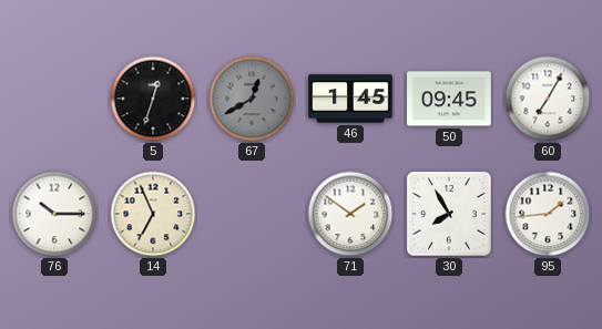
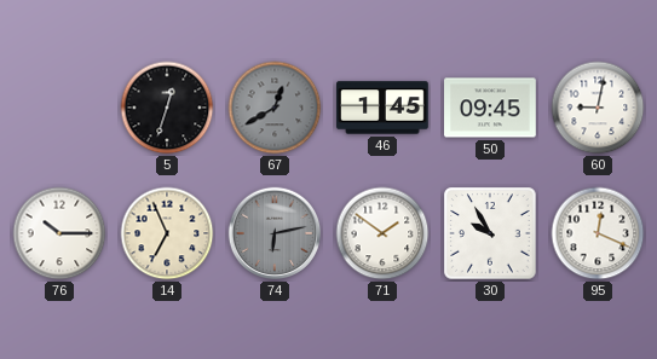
60: 7:05 -> 9:02
74: none -> 6:13
30: 7:55 -> 9:55
95: 1:44 -> 12:19
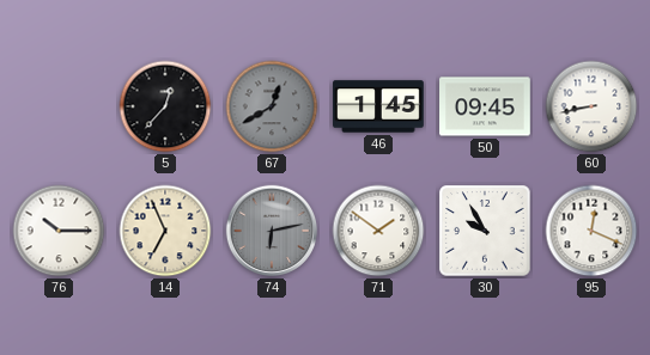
5: 12:33 -> 12:37
60: 9:02 -> 8:43
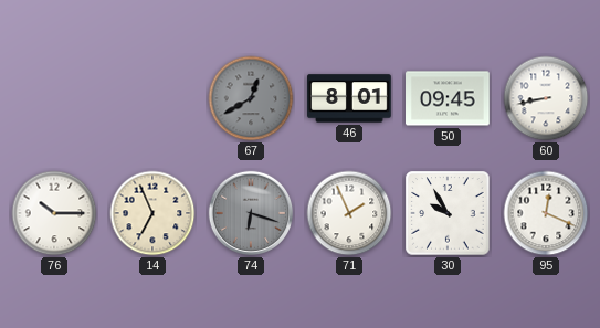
5: 12:37 -> none
46: 1:45 -> 8:01
74: 6:13 -> 6:18
71: 1:51 -> 1:56
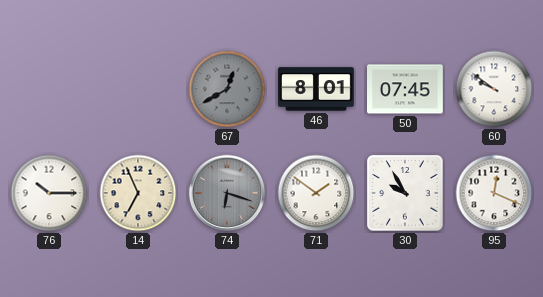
50: 09:45 -> 07:45
60: 8:43 -> 9:51
71: 1:56 -> 1:51
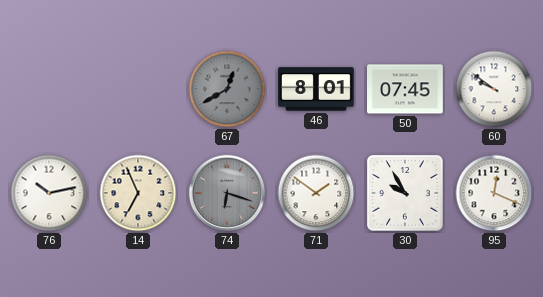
76: 10:15 -> 10:13
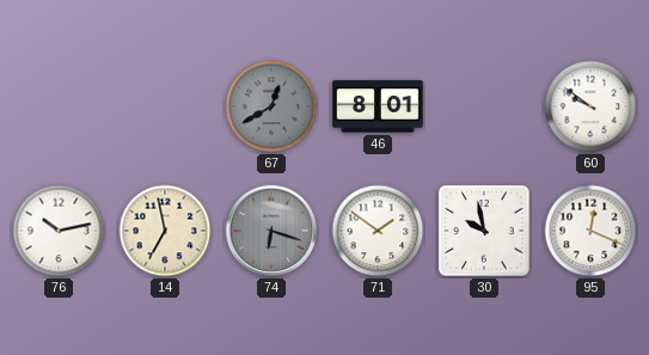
50: 07:45 -> none
14: 6:56 -> 6:58
30: 9:55 -> 9:58
